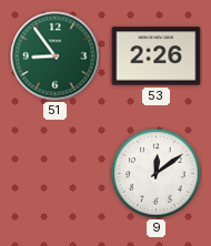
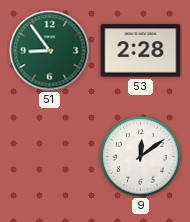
53: 2:26 -> 2:28
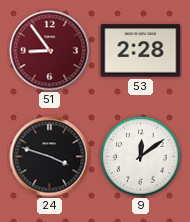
51 dial: green -> burgundy
24: none -> 3:48
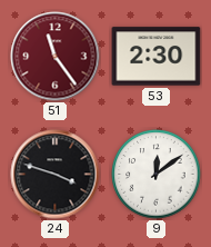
51: 8:54 -> 11:24
53: 2:28 -> 2:30
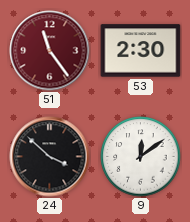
24: 3:48 -> 3:52
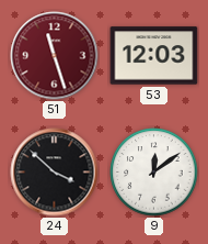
51: 11:24 -> 11:27
53: 2:30 -> 12:03
